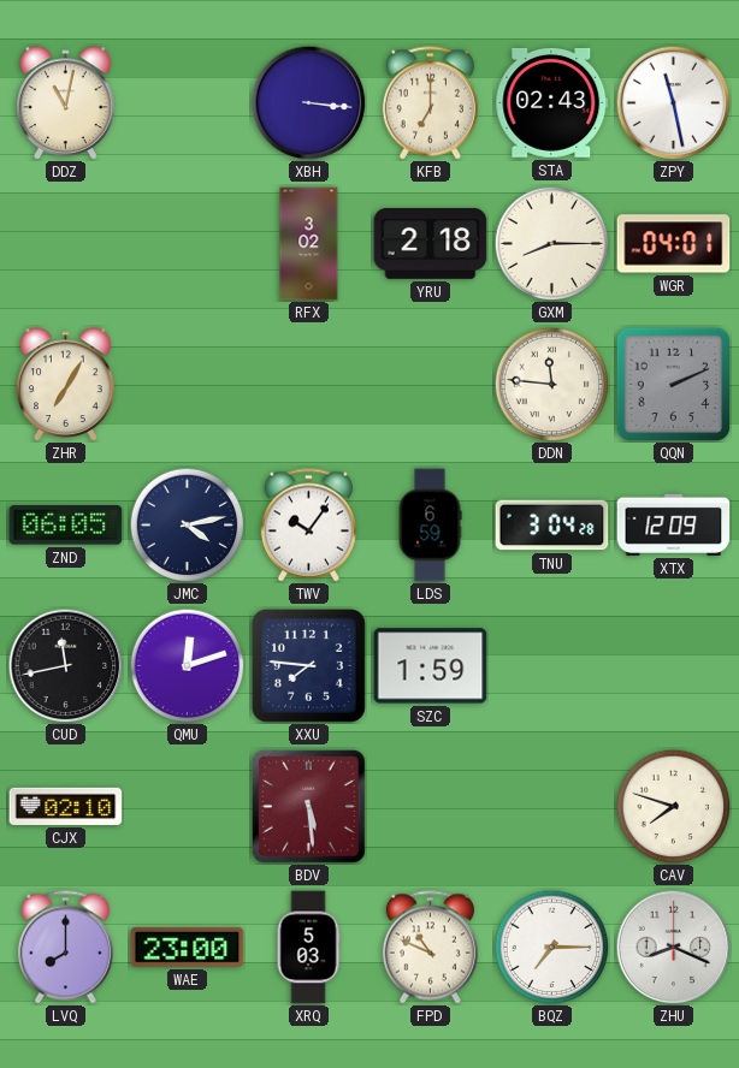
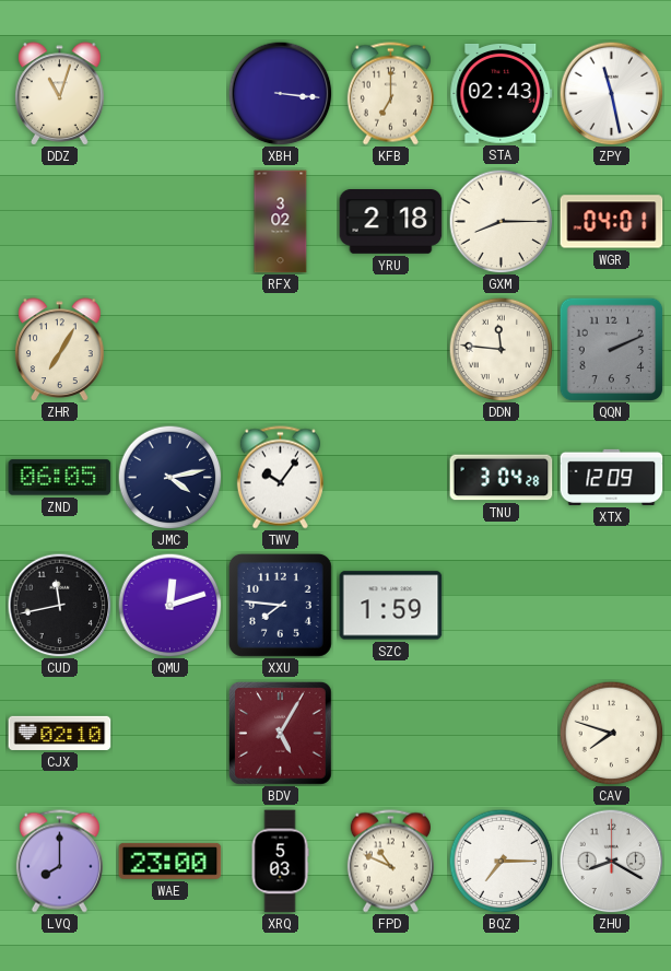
DDZ: 11:02 -> 11:03
LDS: 6:59 -> none
BDV: 5:29 -> 5:05
ZHU: 8:19 -> 8:20
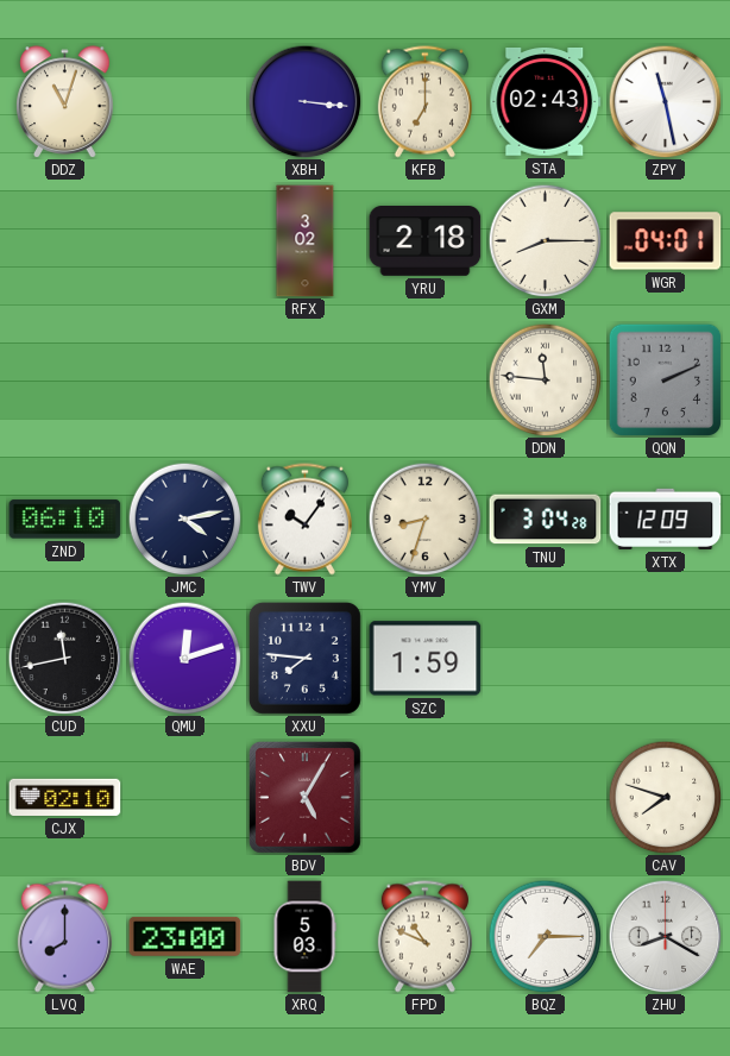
ZHR: 7:05 -> none
ZND: 06:05 -> 06:10
YMV: none -> 8:33
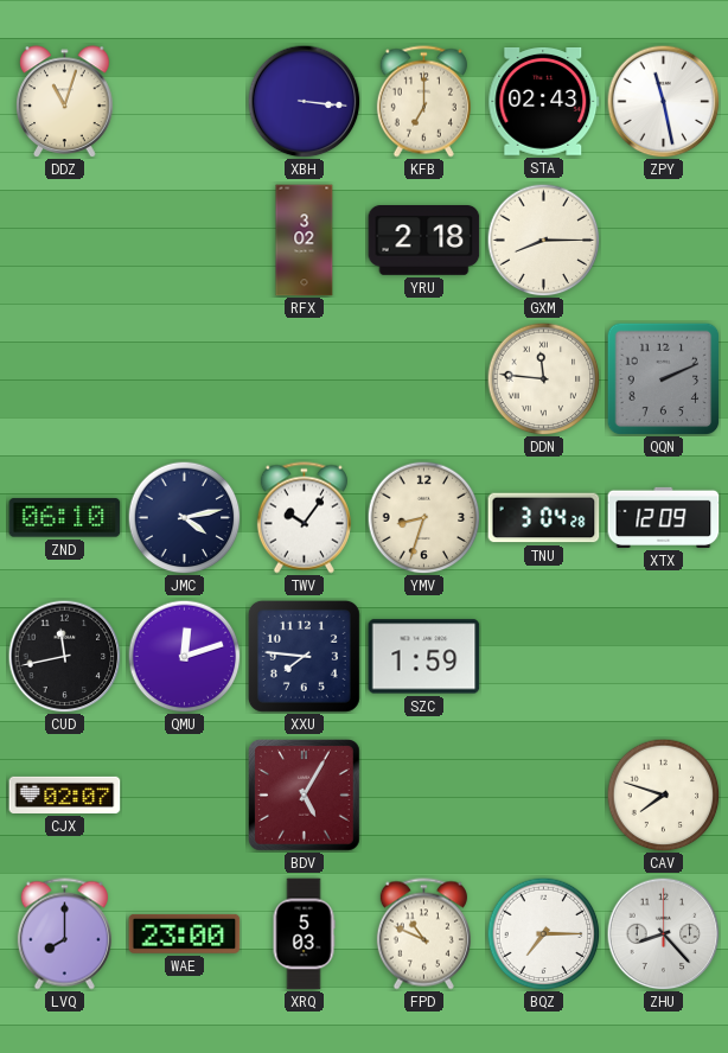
WGR: 04:01 -> none
CJX: 02:10 -> 02:07
ZHU: 8:20 -> 8:23
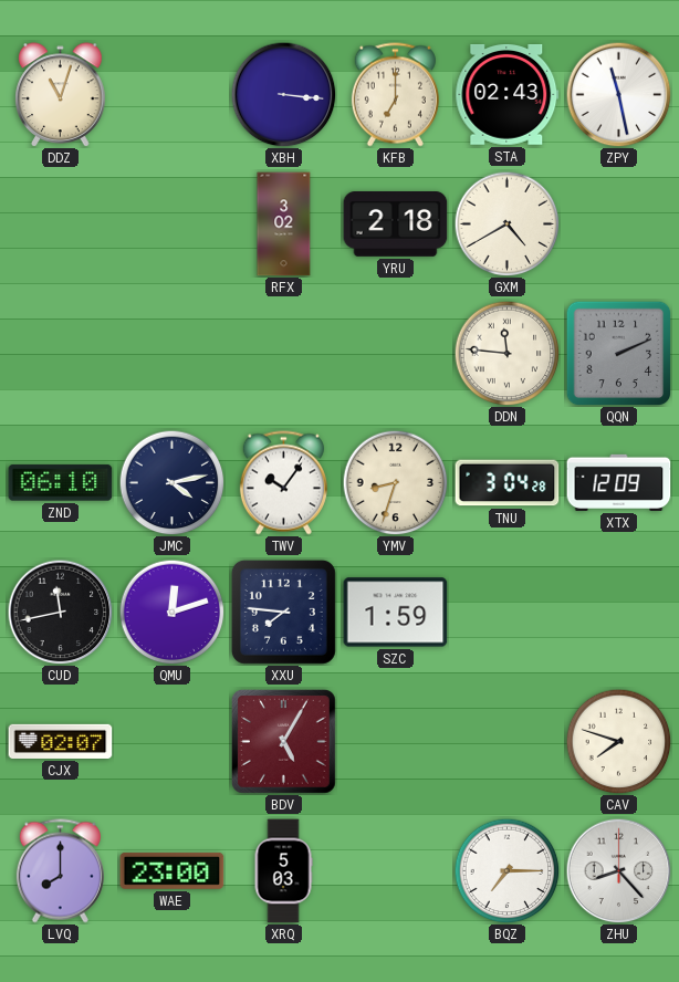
GXM: 8:15 -> 4:40
FPD: 10:49 -> none
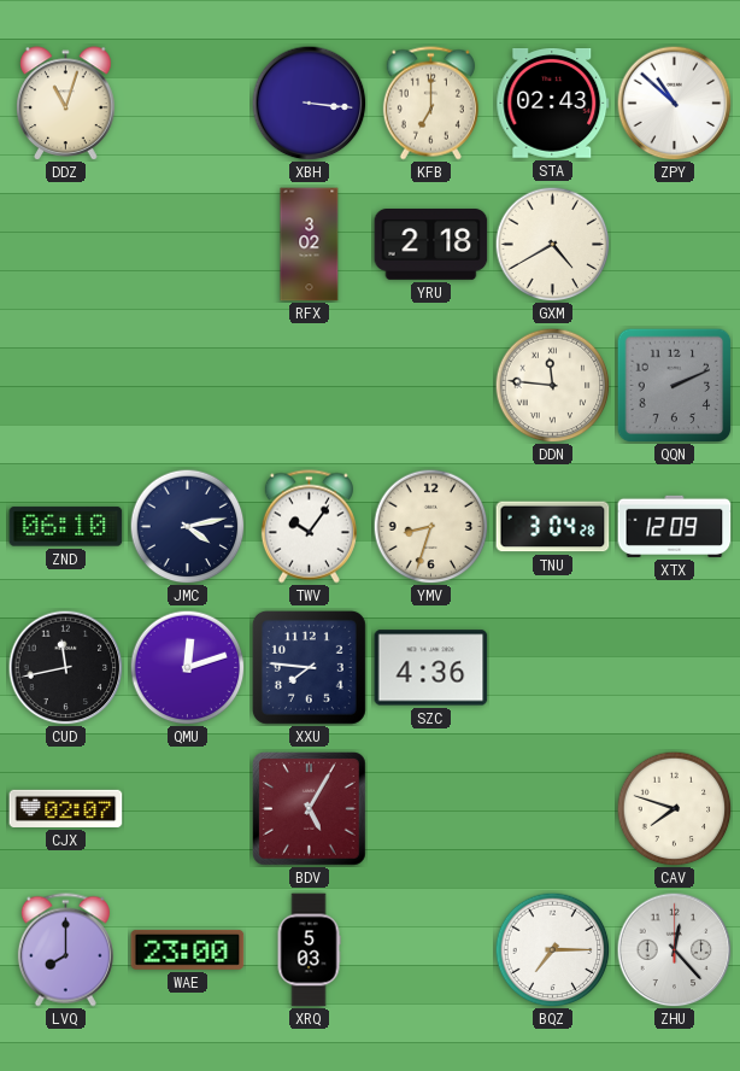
ZPY: 11:28 -> 10:52
SZC: 1:59 -> 4:36
ZHU: 8:23 -> 12:23
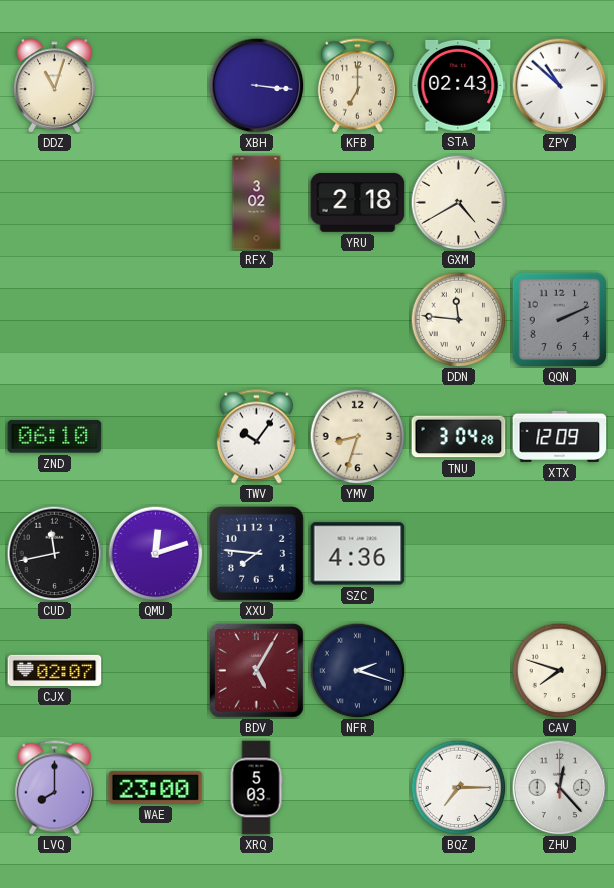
JMC: 4:13 -> none
NFR: none -> 2:18
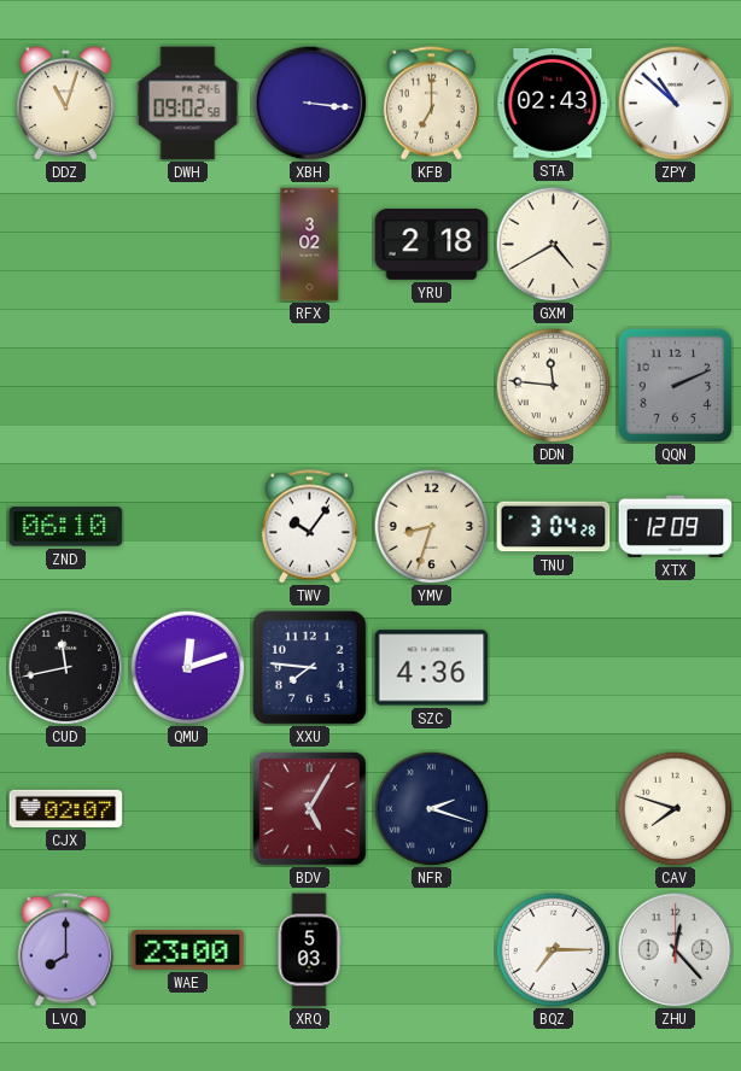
DWH: none -> 09:02
